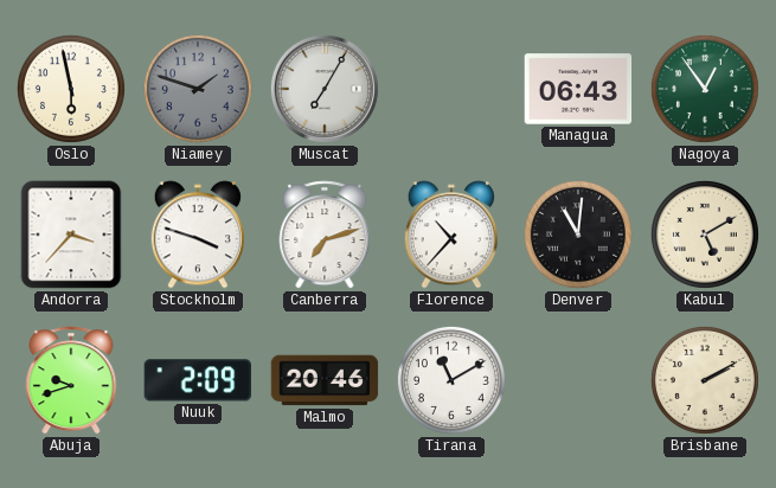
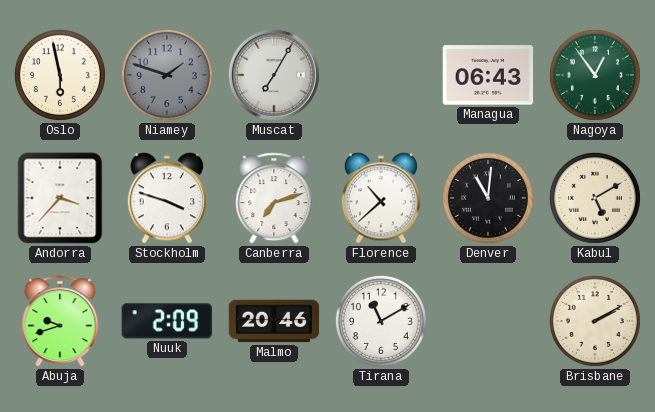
Florence: 10:37 -> 10:38
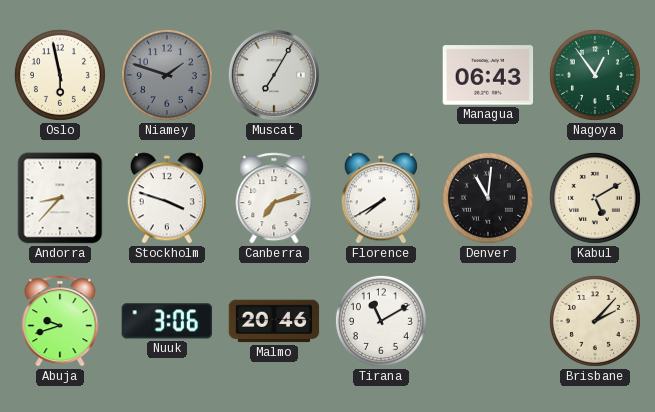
Andorra: 3:37 -> 8:37
Florence: 10:38 -> 7:40
Nuuk: 2:09 -> 3:06
Brisbane: 2:10 -> 2:07
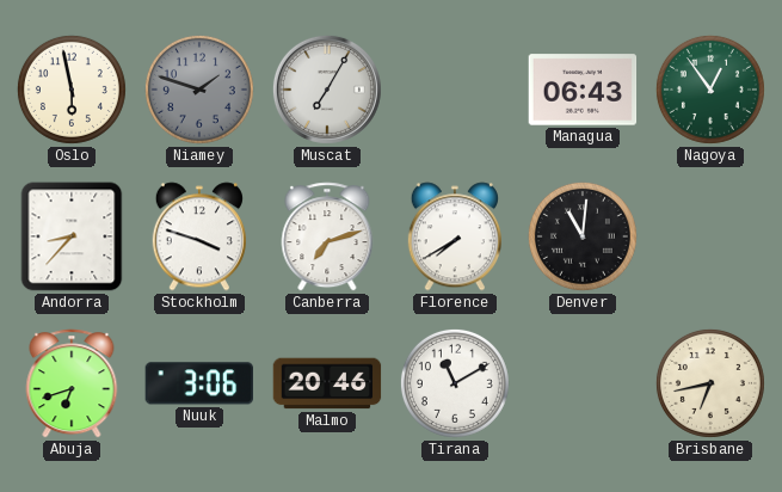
Kabul: 5:10 -> none
Abuja: 9:42 -> 6:42
Brisbane: 2:07 -> 6:43
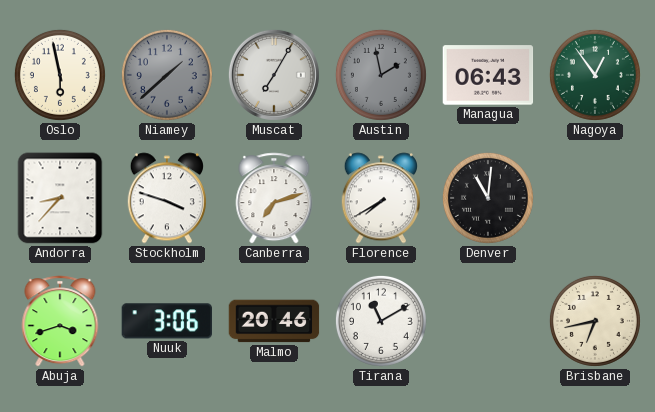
Niamey: 1:48 -> 1:38
Austin: none -> 1:58
Abuja: 6:42 -> 3:42
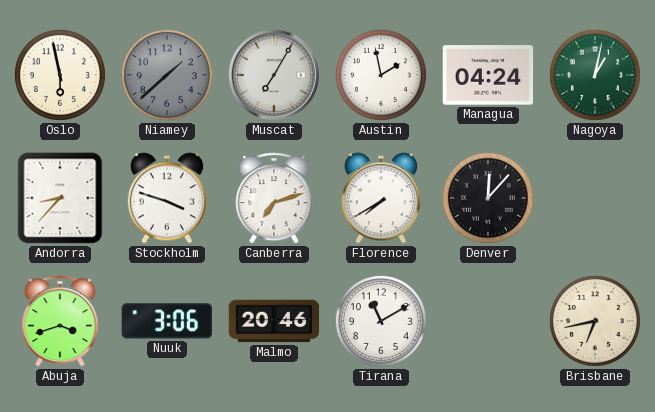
Austin dial: grey -> white
Managua: 06:43 -> 04:24
Nagoya: 12:54 -> 1:02
Denver: 11:01 -> 12:07
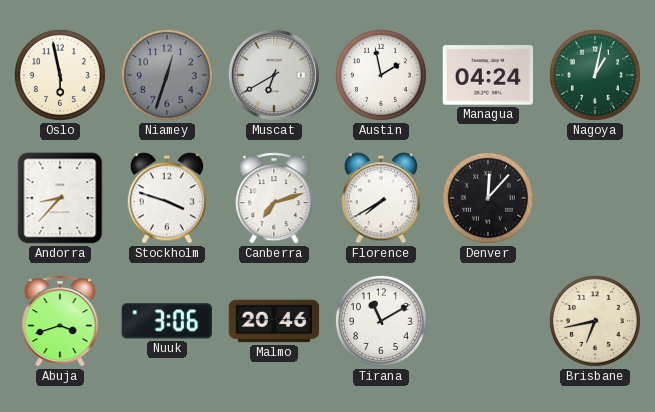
Niamey: 1:38 -> 12:33
Muscat: 7:05 -> 6:40
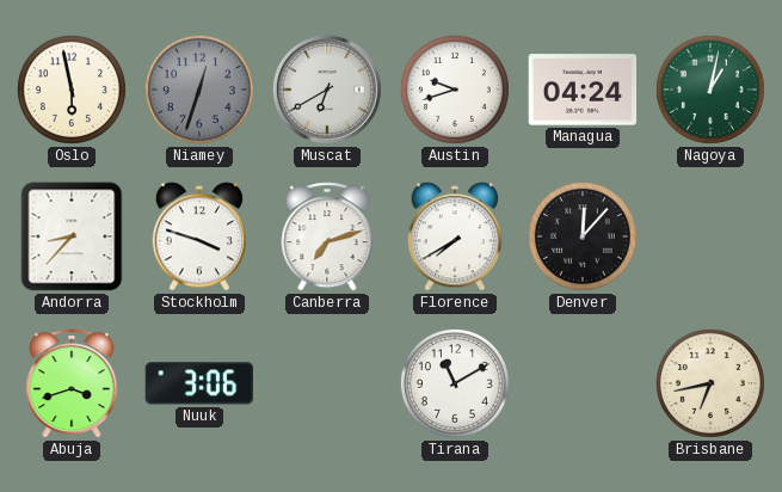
Austin: 1:58 -> 9:42
Malmo: 20:46 -> none
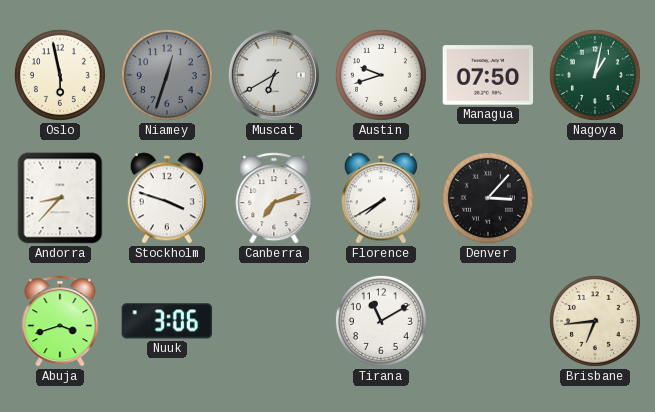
Managua: 04:24 -> 07:50
Denver: 12:07 -> 3:07
Brisbane: 6:43 -> 6:44
